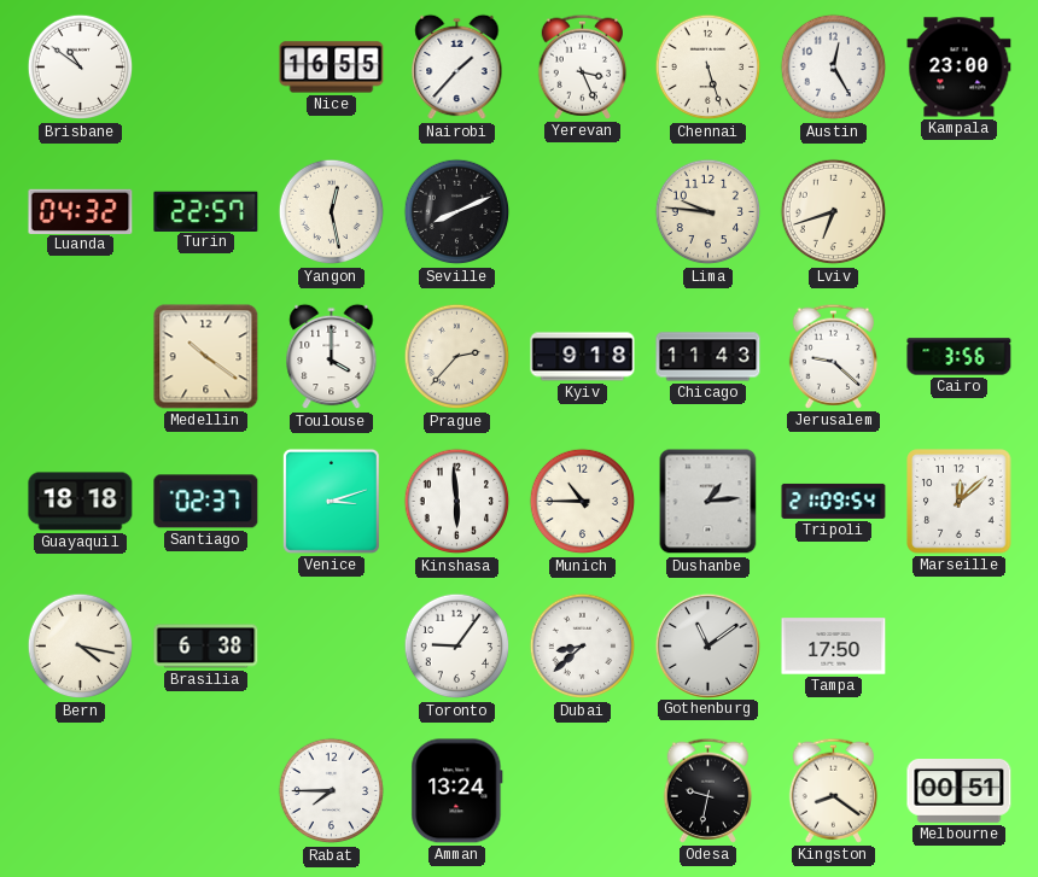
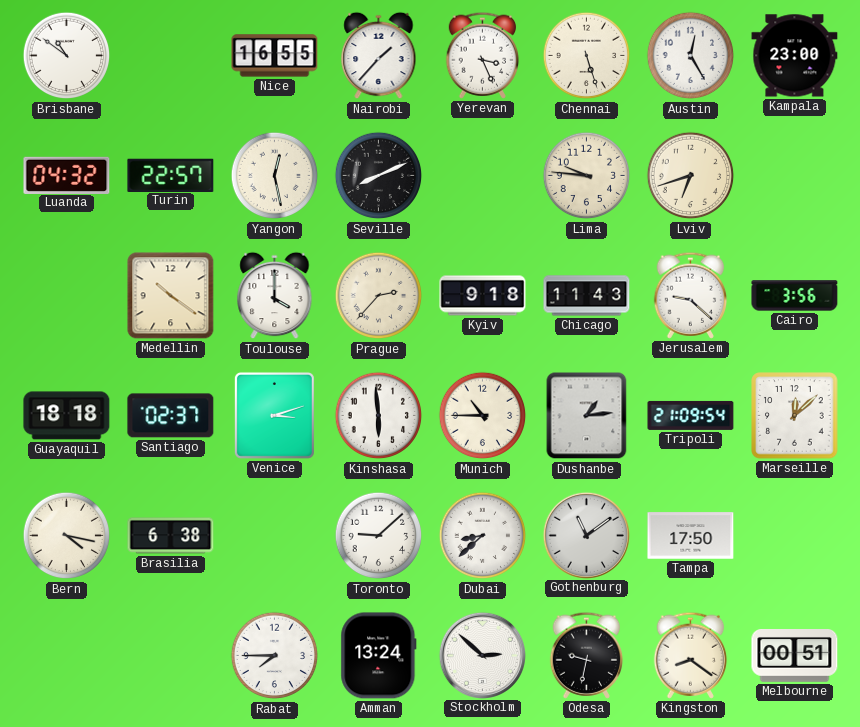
Toronto: 9:06 -> 9:08
Stockholm: none -> 2:52
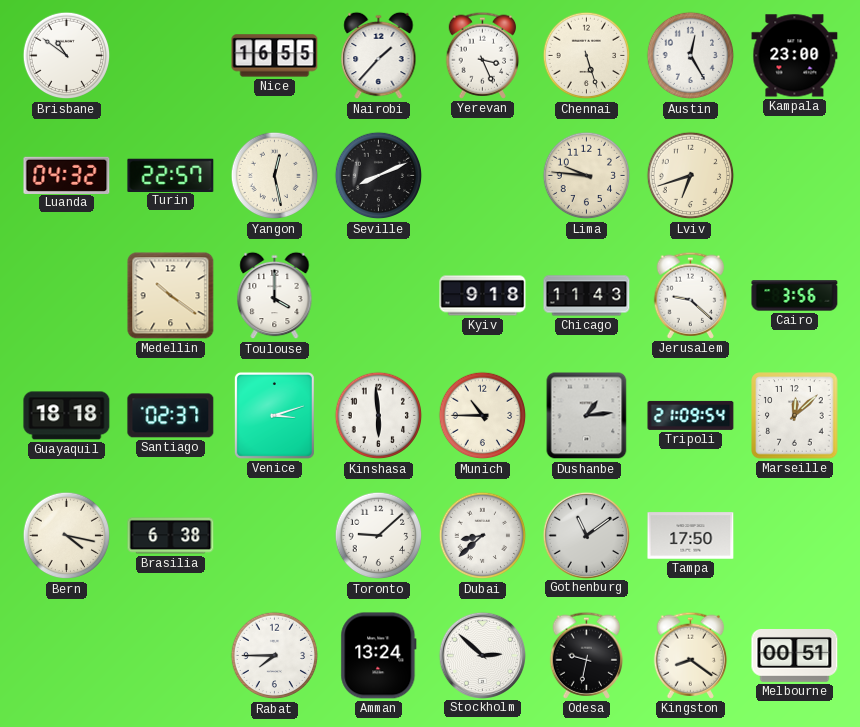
Prague: 2:37 -> none
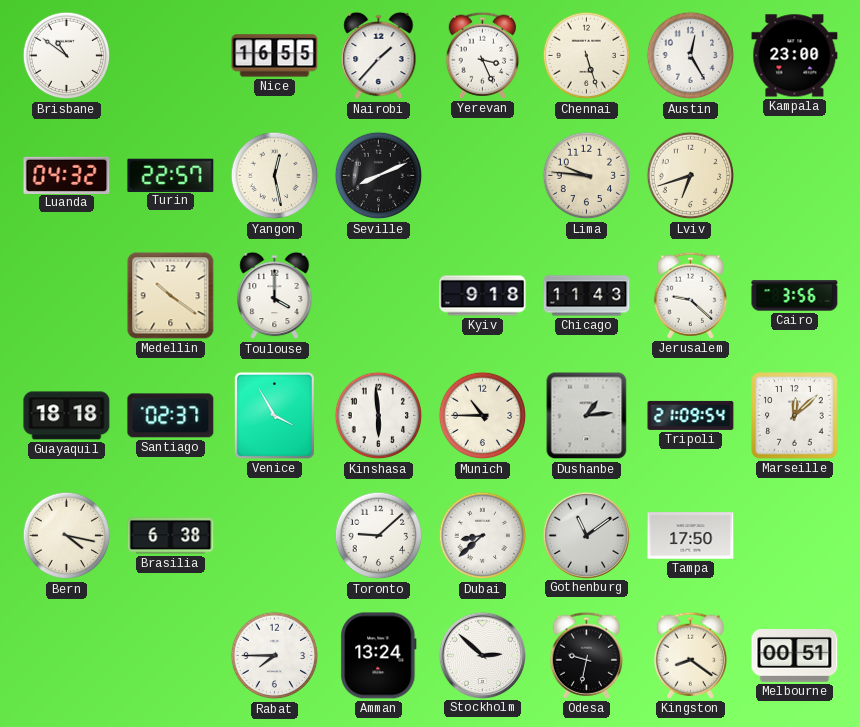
Venice: 3:12 -> 3:55
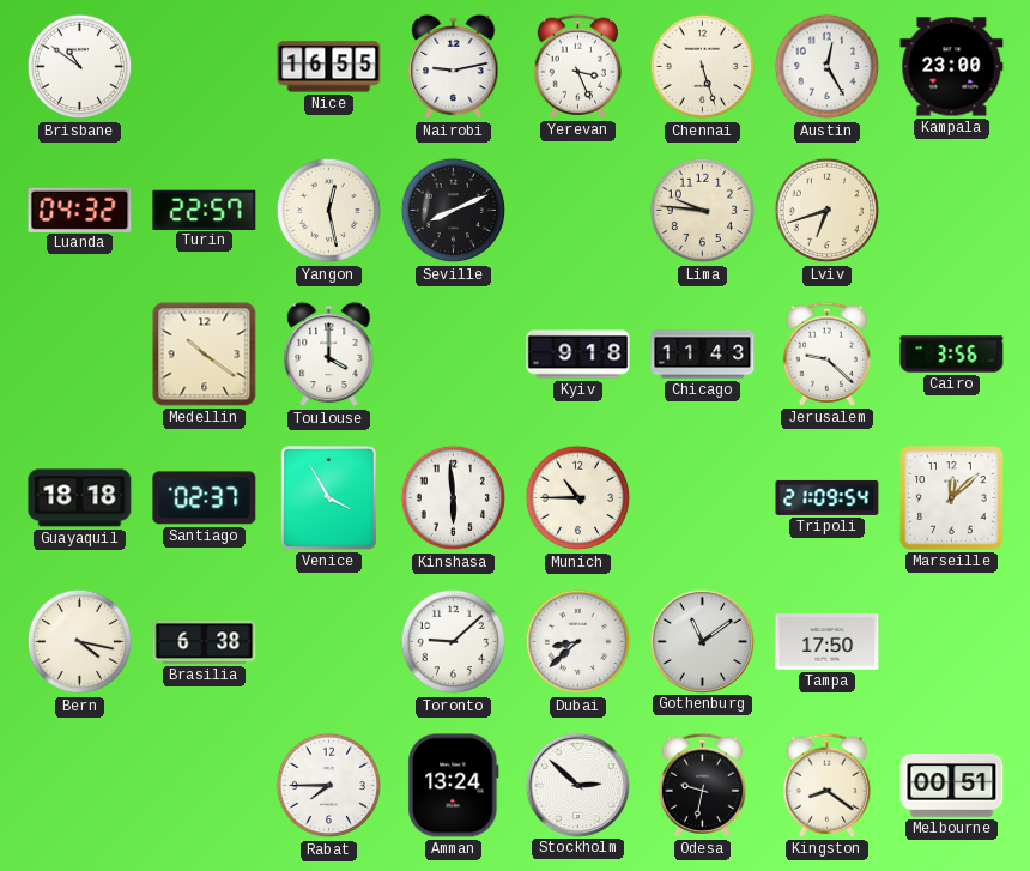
Nairobi: 1:37 -> 9:13
Dushanbe: 1:14 -> none
